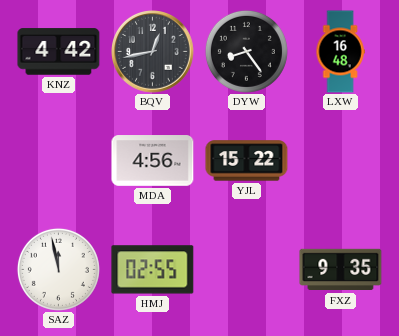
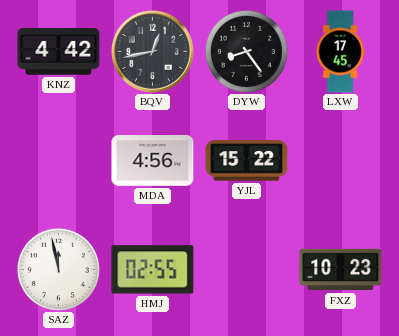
LXW: 16:48 -> 17:45
FXZ: 9:35 -> 10:23
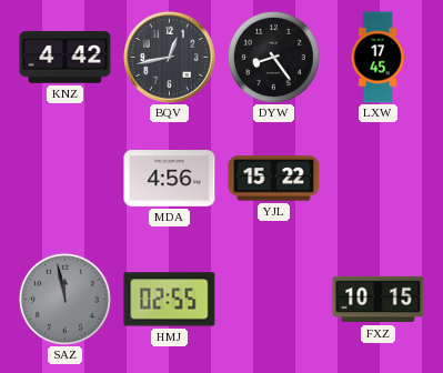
SAZ dial: white -> grey
FXZ: 10:23 -> 10:15
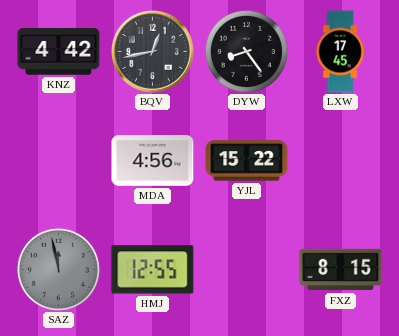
HMJ: 02:55 -> 12:55
FXZ: 10:15 -> 8:15
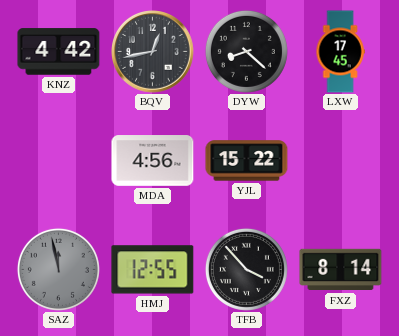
DYW: 8:24 -> 8:22
TFB: none -> 3:53
FXZ: 8:15 -> 8:14
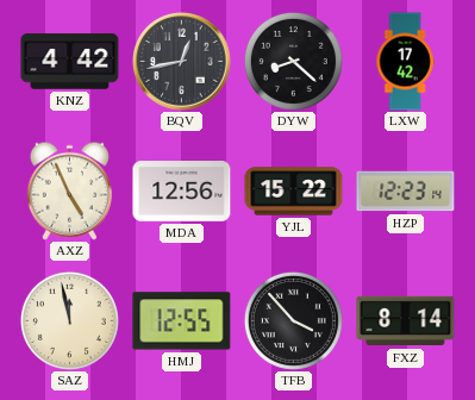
LXW: 17:45 -> 17:42
AXZ: none -> 4:56
MDA: 4:56 -> 12:56
HZP: none -> 12:23
SAZ dial: grey -> cream
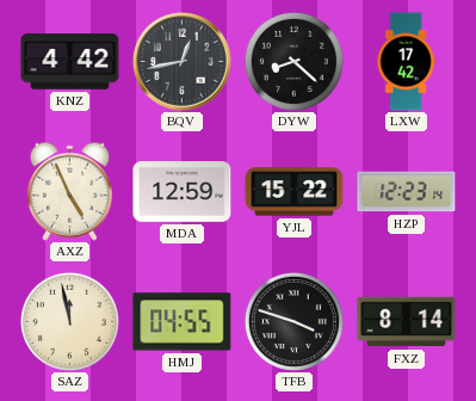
MDA: 12:56 -> 12:59
HMJ: 12:55 -> 04:55
TFB: 3:53 -> 3:48
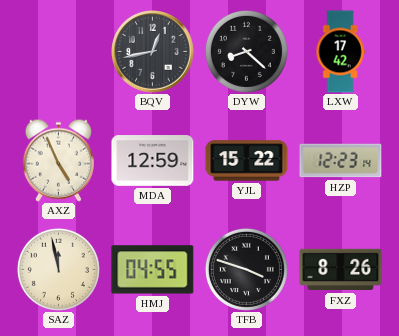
KNZ: 4:42 -> none
FXZ: 8:14 -> 8:26
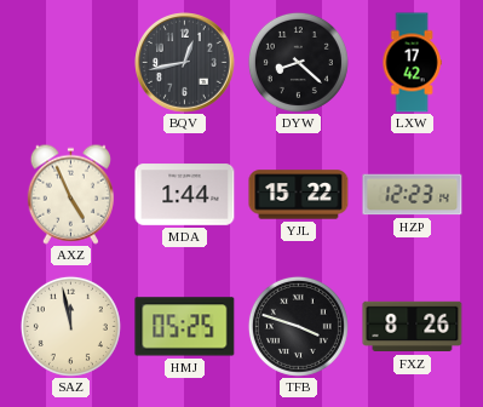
MDA: 12:59 -> 1:44
HMJ: 04:55 -> 05:25
